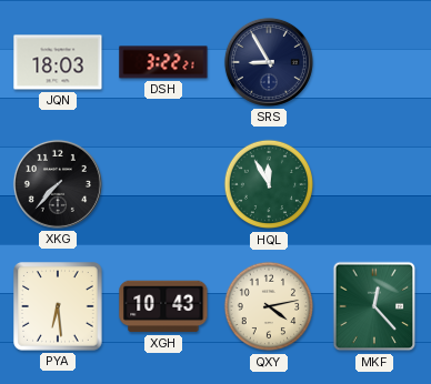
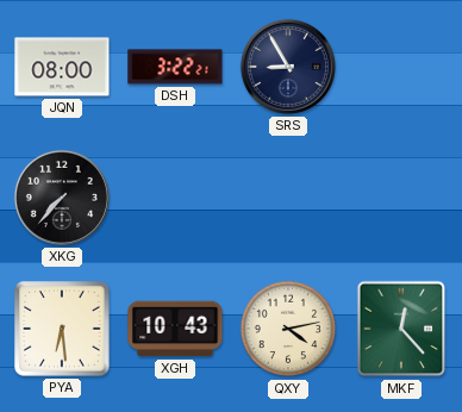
JQN: 18:03 -> 08:00
HQL: 11:55 -> none
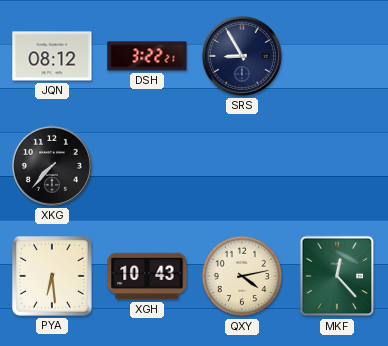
JQN: 08:00 -> 08:12
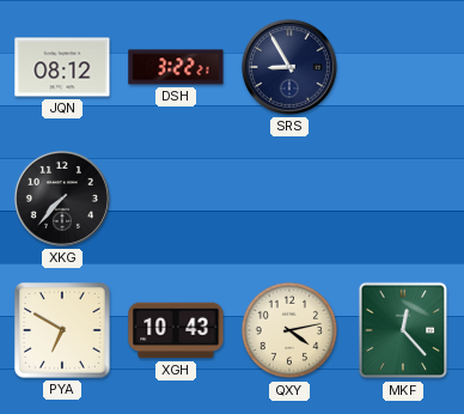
PYA: 6:29 -> 6:50
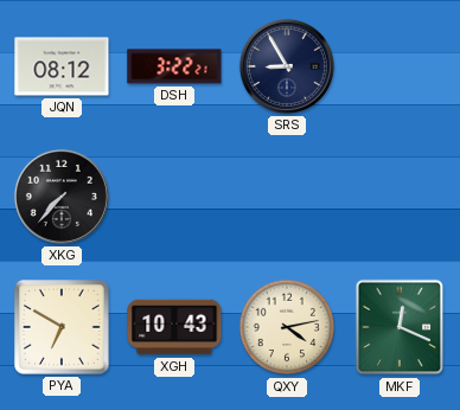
MKF: 12:23 -> 12:19
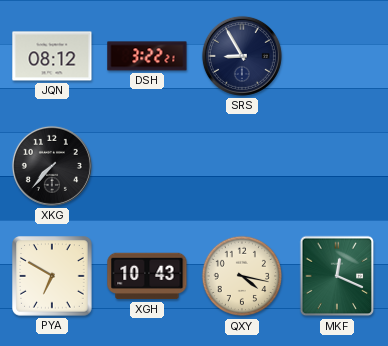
QXY: 4:13 -> 4:17
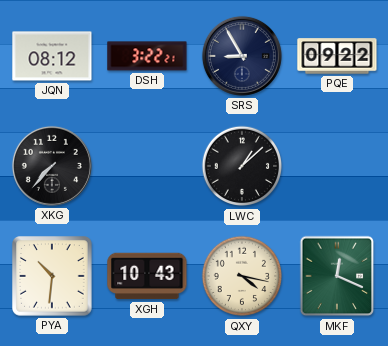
PQE: none -> 09:22
LWC: none -> 1:08
PYA: 6:50 -> 10:31
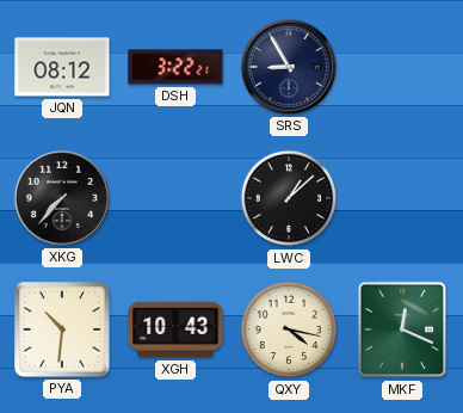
PQE: 09:22 -> none
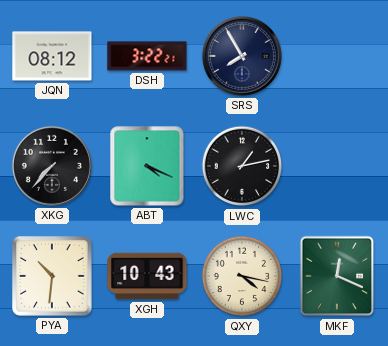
SRS: 8:55 -> 7:55
ABT: none -> 4:19
LWC: 1:08 -> 1:13
